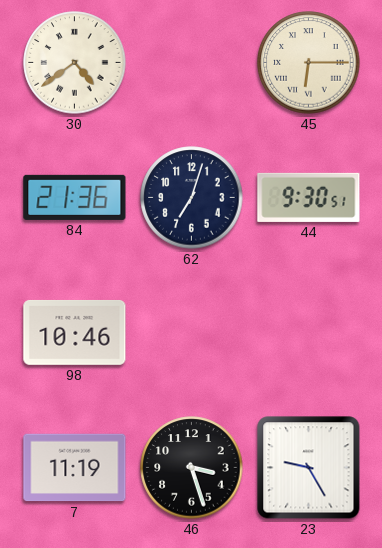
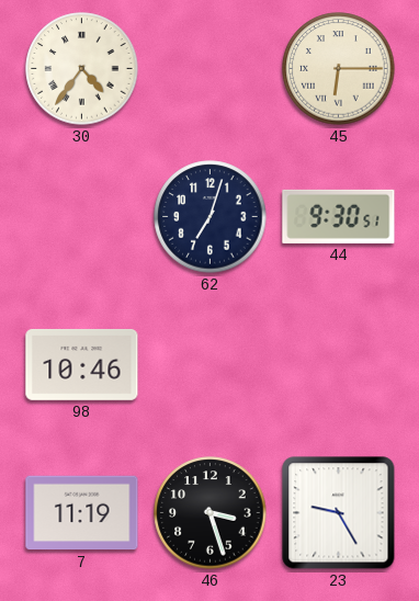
30: 4:39 -> 4:36
84: 21:36 -> none
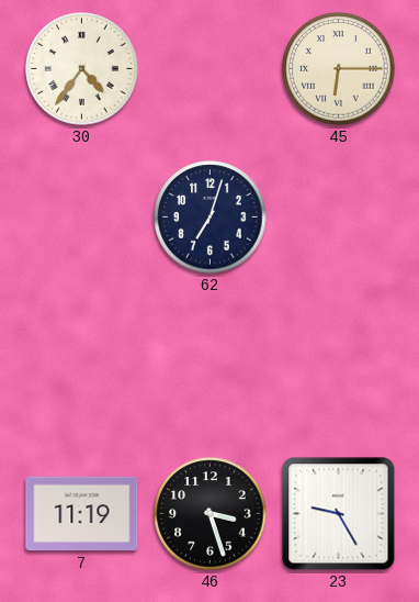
44: 9:30 -> none
98: 10:46 -> none
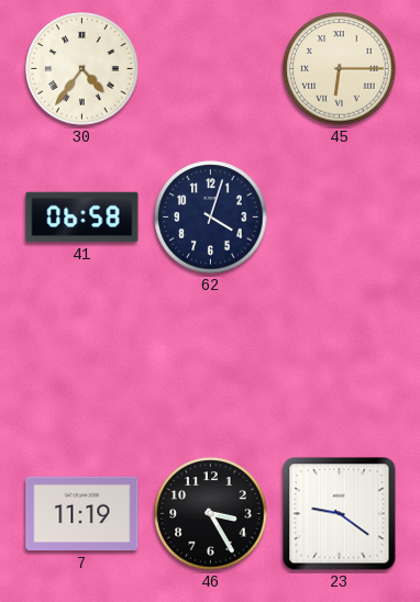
41: none -> 06:58
62: 7:03 -> 4:03
46: 3:27 -> 3:25
23: 9:25 -> 9:21
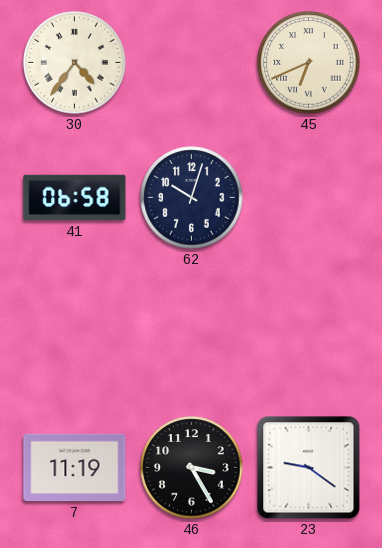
45: 6:15 -> 6:41
62: 4:03 -> 10:03
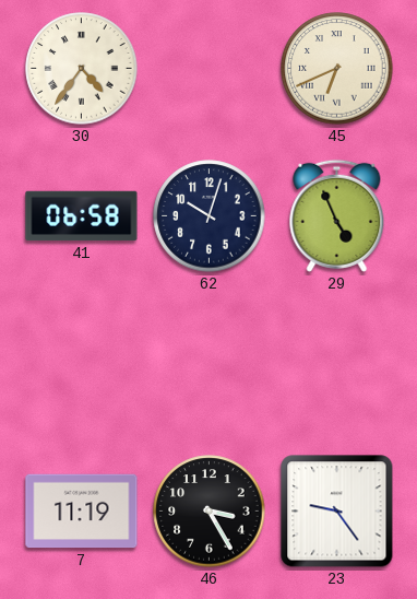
29: none -> 4:56
23: 9:21 -> 9:24
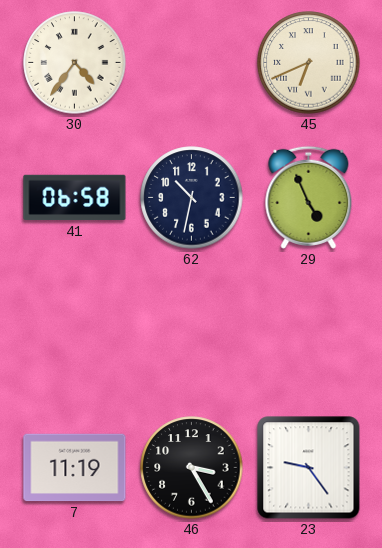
62: 10:03 -> 10:32
